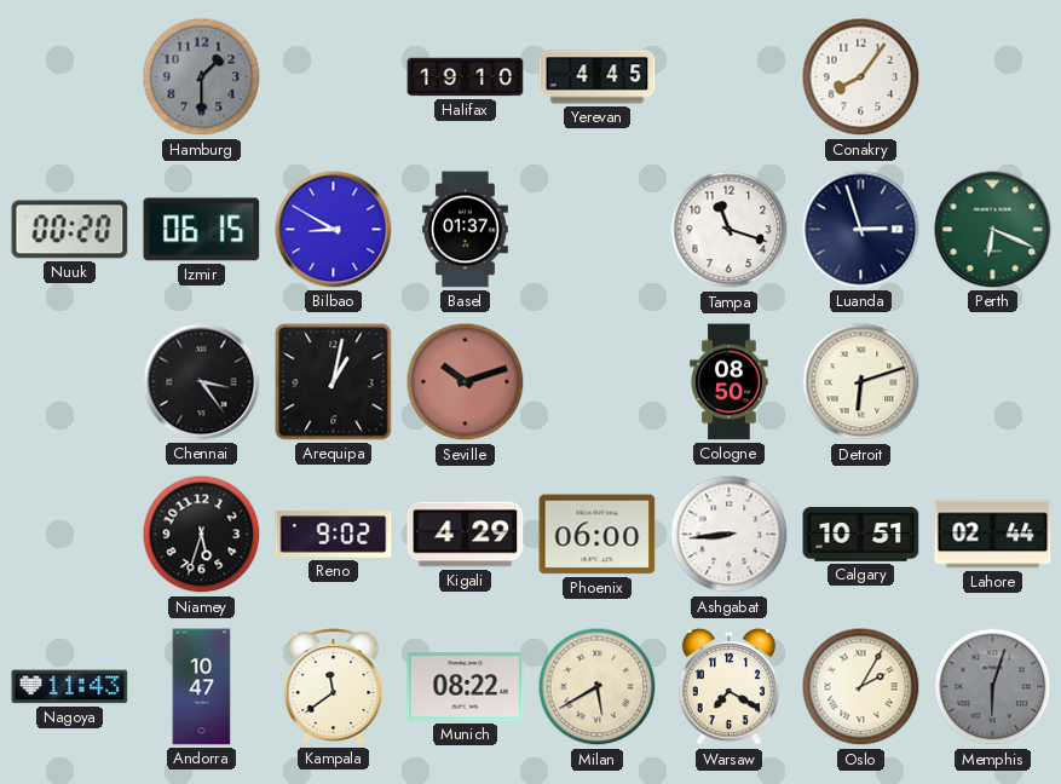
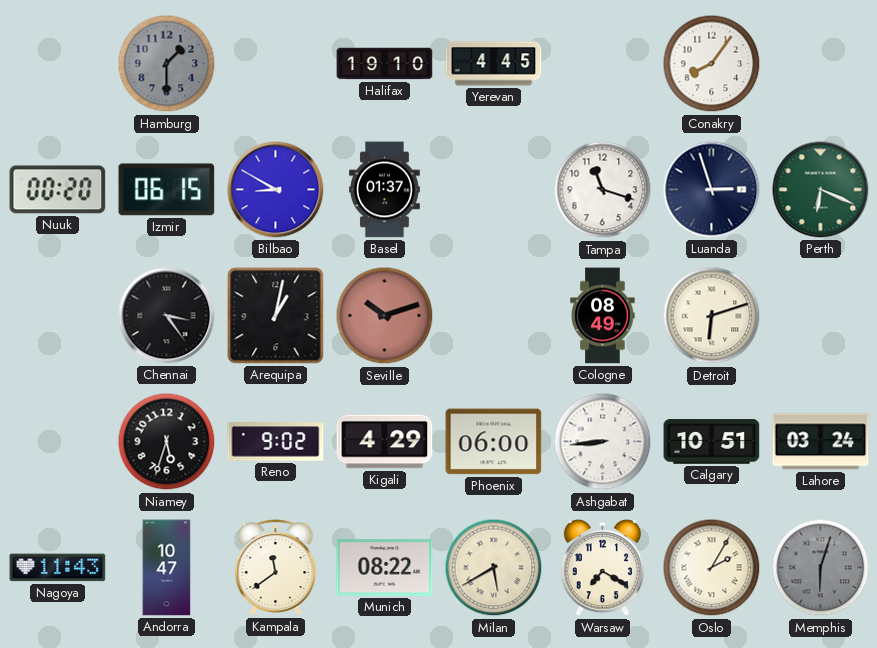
Cologne: 08:50 -> 08:49
Lahore: 02:44 -> 03:24
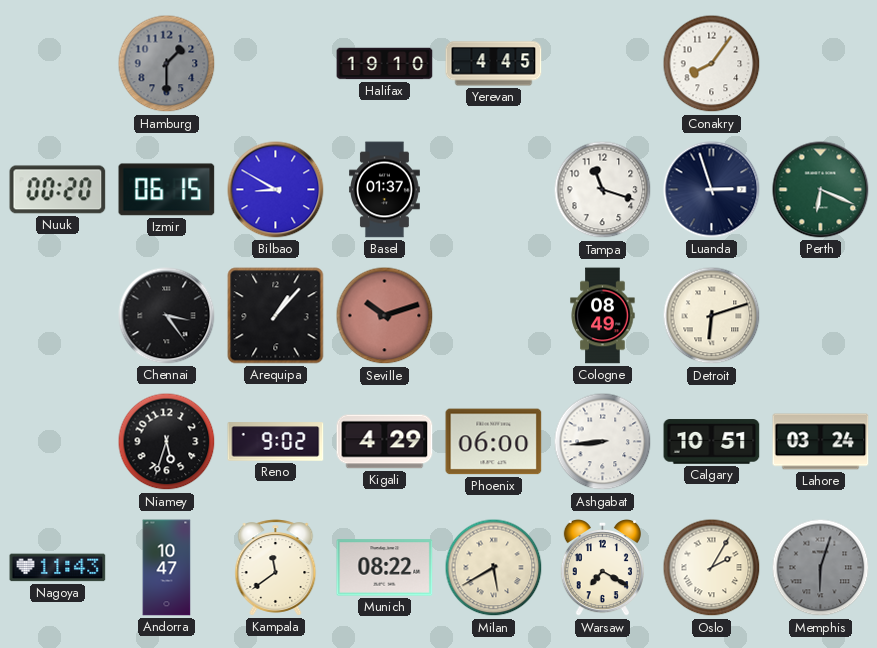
Arequipa: 1:02 -> 1:07
